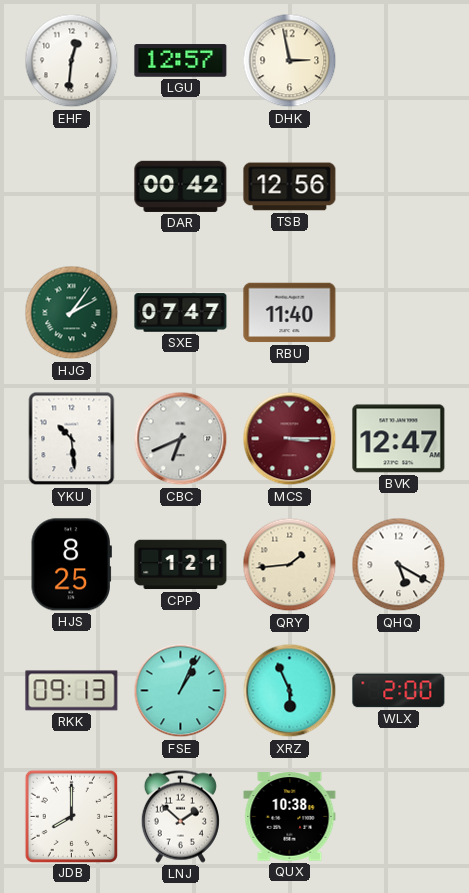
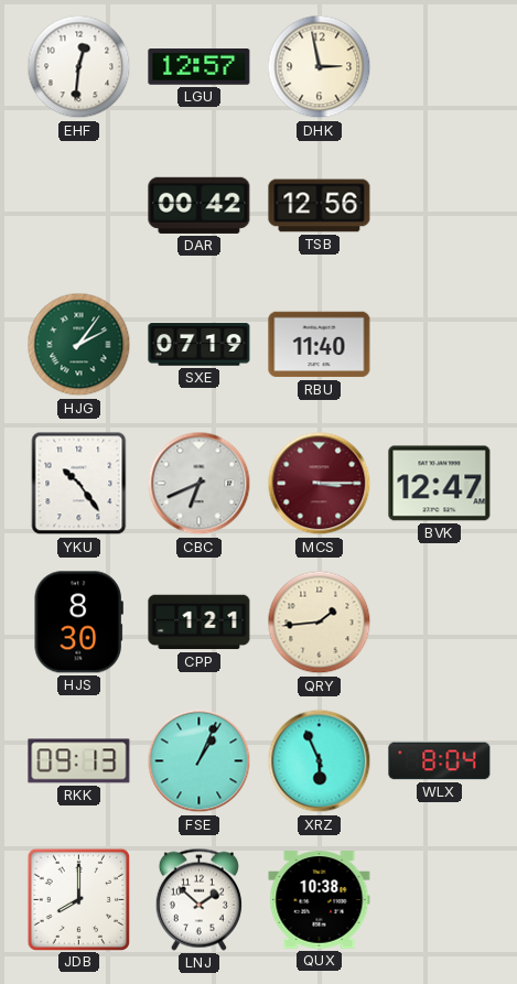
SXE: 07:47 -> 07:19
YKU: 10:29 -> 10:24
HJS: 8:25 -> 8:30
QHQ: 5:20 -> none
WLX: 2:00 -> 8:04
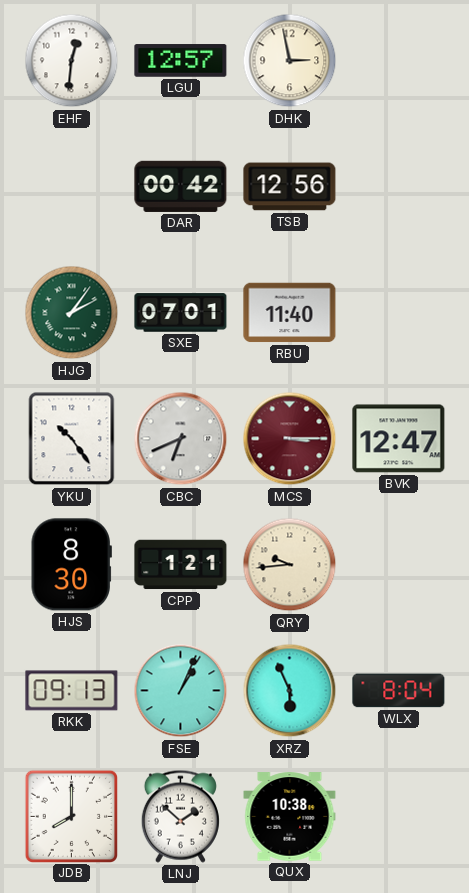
SXE: 07:19 -> 07:01
QRY: 1:44 -> 9:44
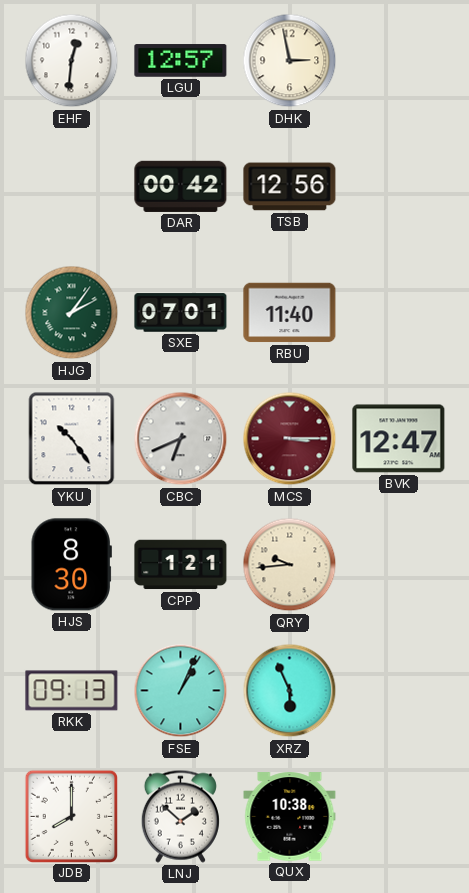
WLX: 8:04 -> none
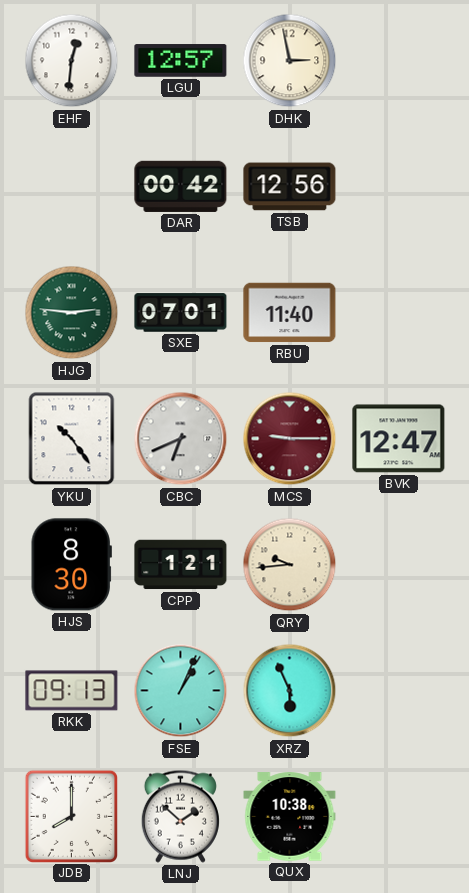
HJG: 2:06 -> 2:46
MCS: 3:15 -> 9:15
